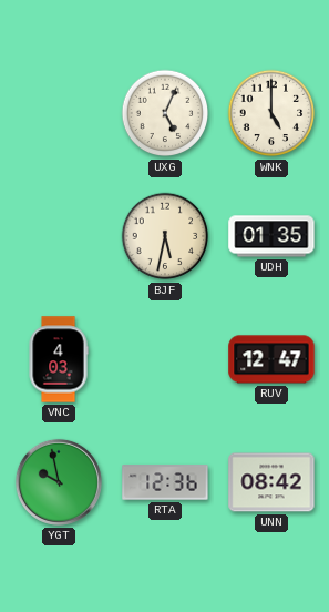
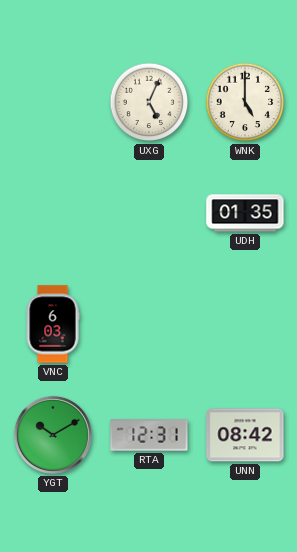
BJF: 5:32 -> none
VNC: 4:03 -> 6:03
RUV: 12:47 -> none
YGT: 9:58 -> 10:10
RTA: 12:36 -> 12:31
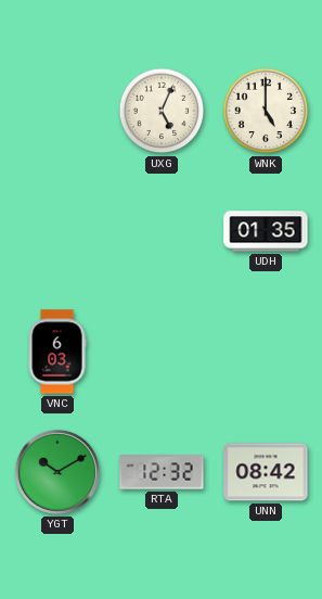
RTA: 12:31 -> 12:32
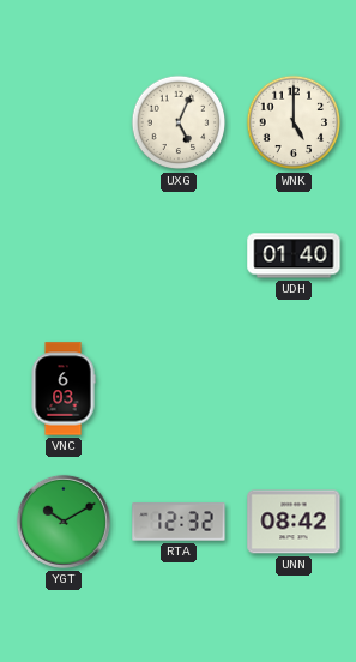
UDH: 01:35 -> 01:40
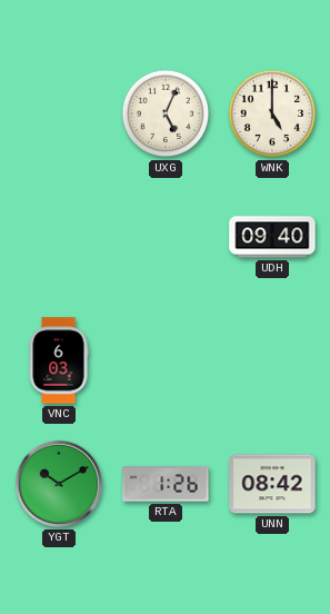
UDH: 01:40 -> 09:40
RTA: 12:32 -> 1:26
